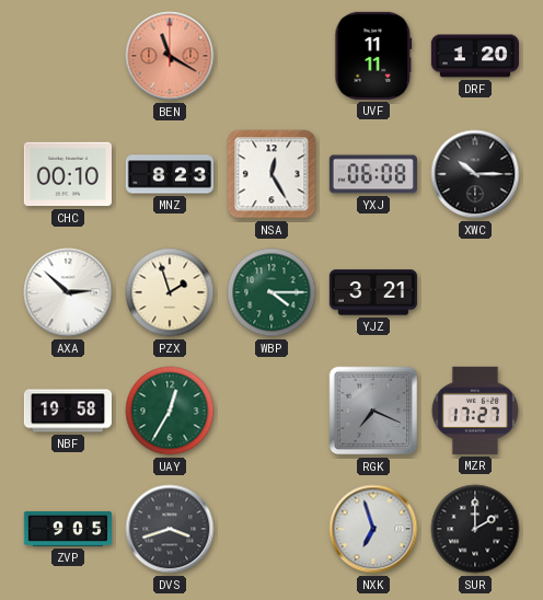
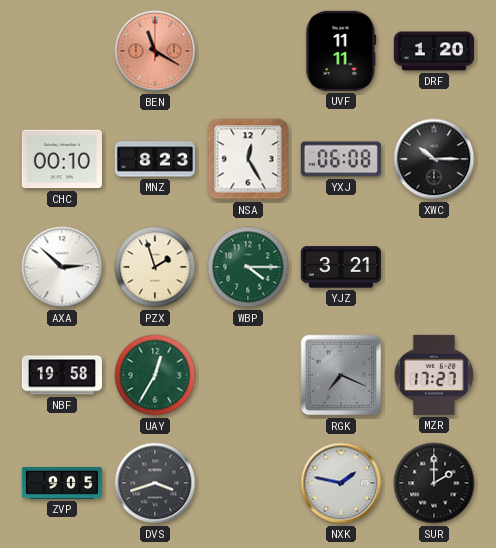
NXK: 6:57 -> 1:47
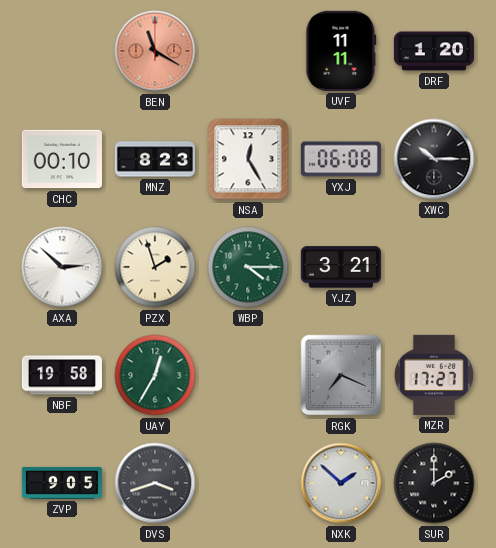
NXK: 1:47 -> 1:52
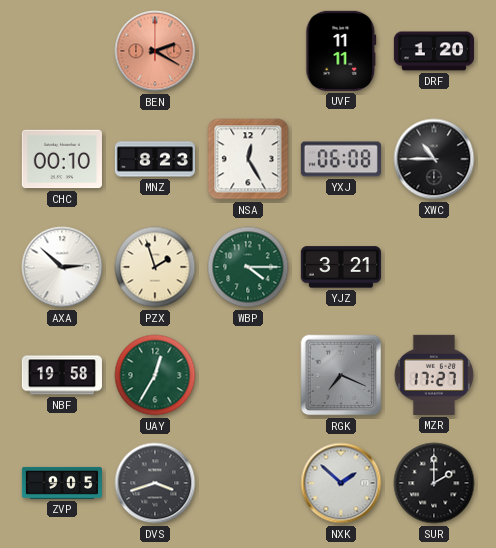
BEN: 11:20 -> 2:20
XWC: 10:15 -> 10:45
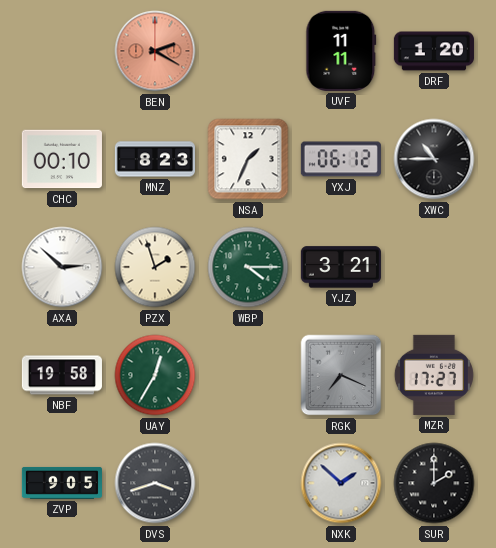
NSA: 12:25 -> 1:34
YXJ: 06:08 -> 06:12
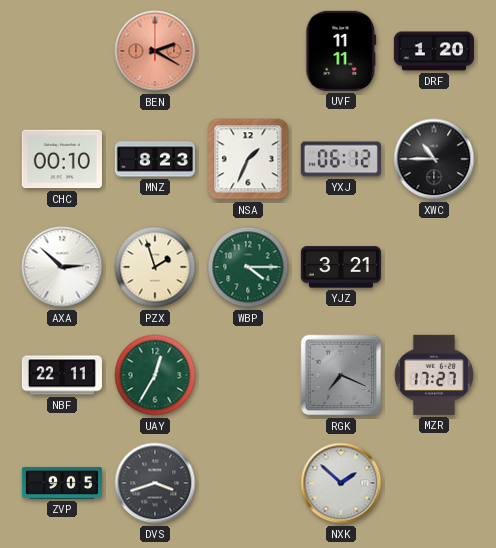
NBF: 19:58 -> 22:11
SUR: 2:00 -> none
